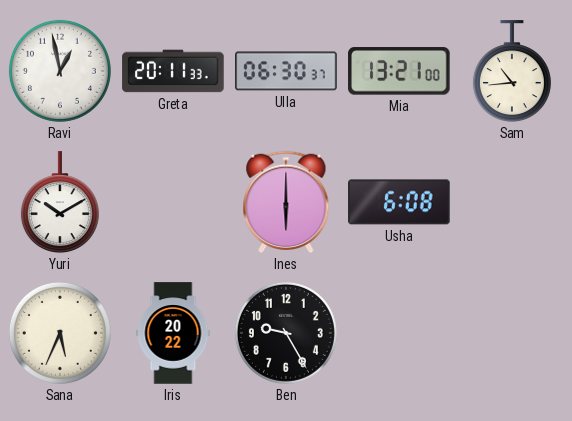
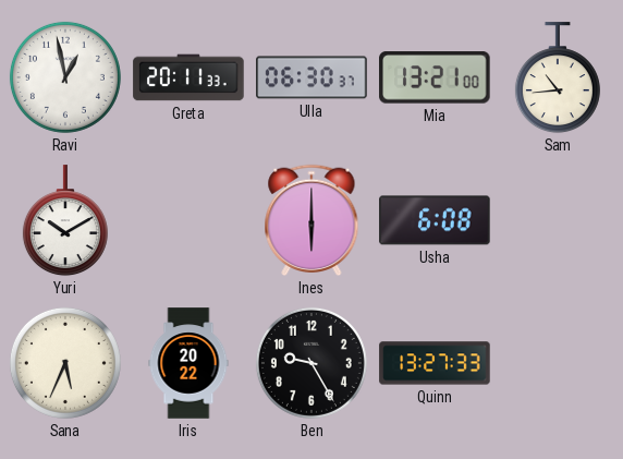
Quinn: none -> 13:27
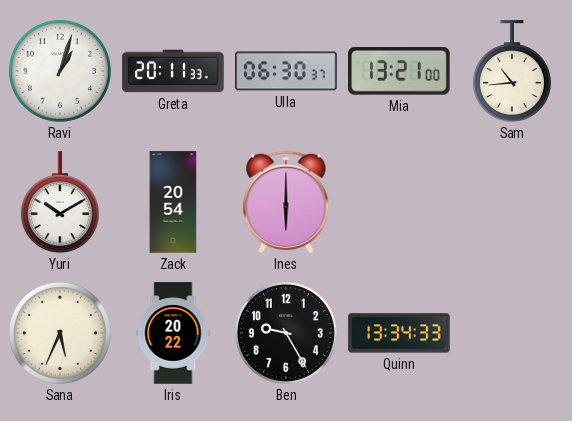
Ravi: 12:58 -> 1:03
Zack: none -> 20:54
Usha: 6:08 -> none
Quinn: 13:27 -> 13:34
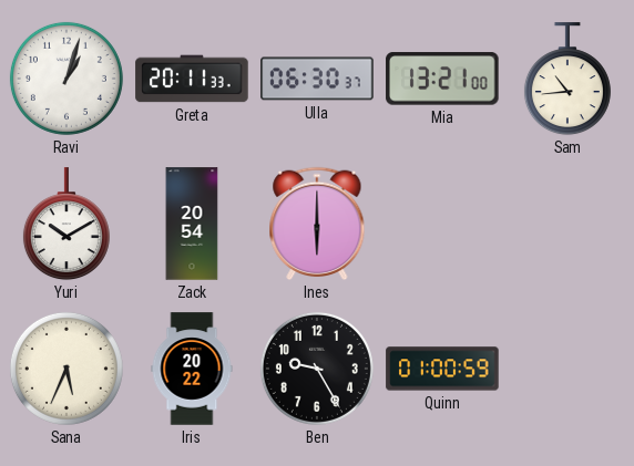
Quinn: 13:34 -> 01:00
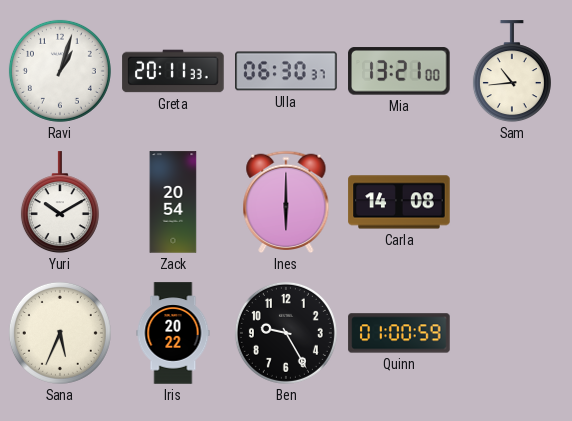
Carla: none -> 14:08
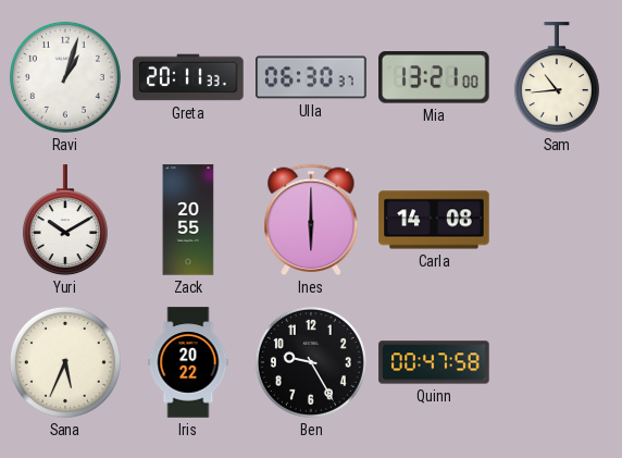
Zack: 20:54 -> 20:55
Quinn: 01:00 -> 00:47
